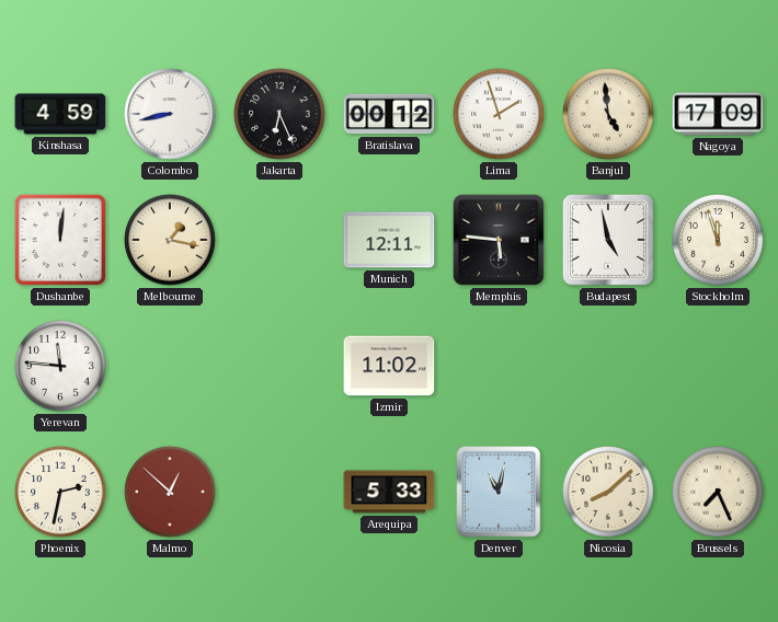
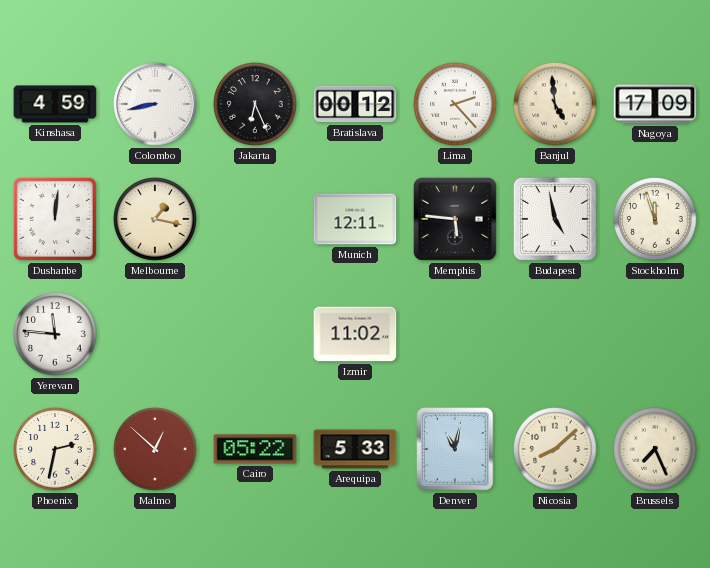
Lima: 1:57 -> 2:23
Cairo: none -> 05:22
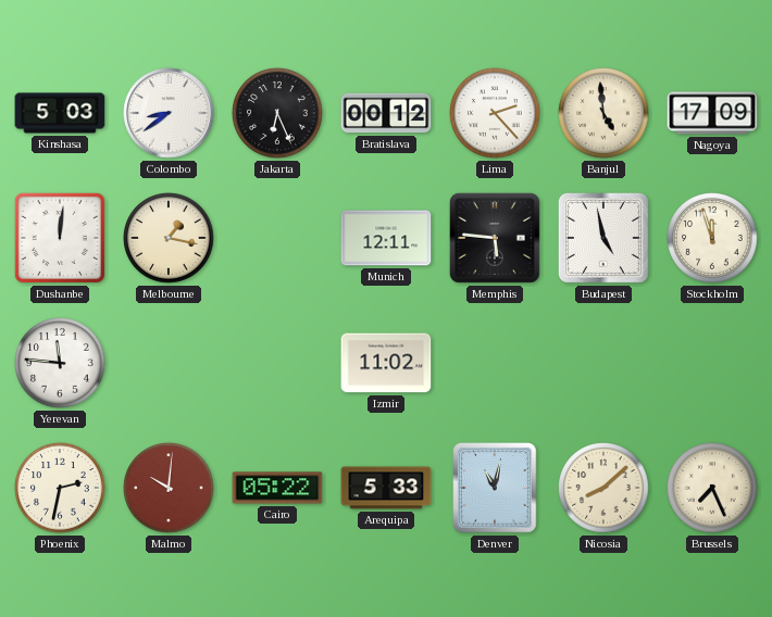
Kinshasa: 4:59 -> 5:03
Colombo: 8:43 -> 8:39
Malmo: 12:52 -> 10:01
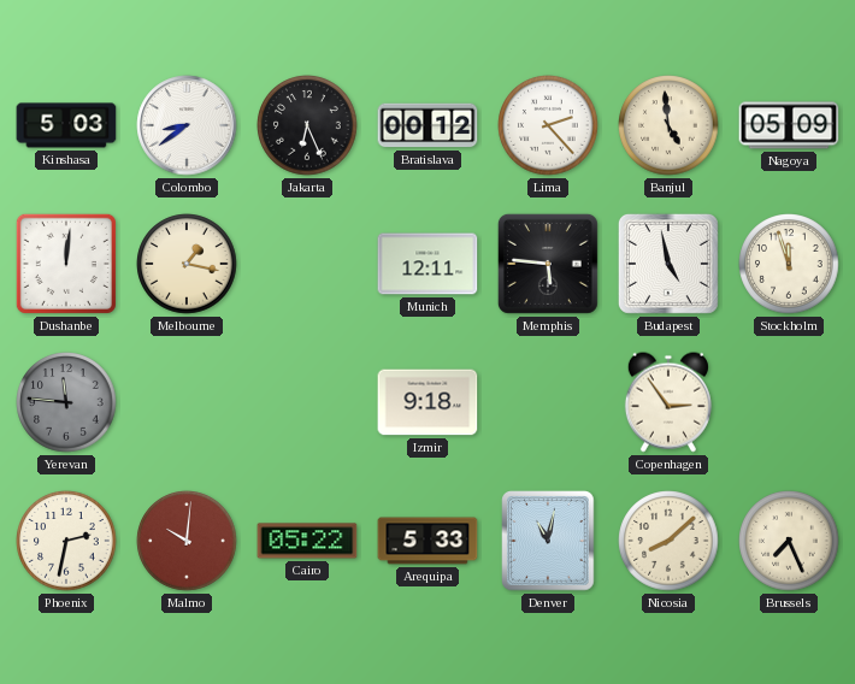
Nagoya: 17:09 -> 05:09
Yerevan dial: white -> grey
Izmir: 11:02 -> 9:18
Copenhagen: none -> 2:54
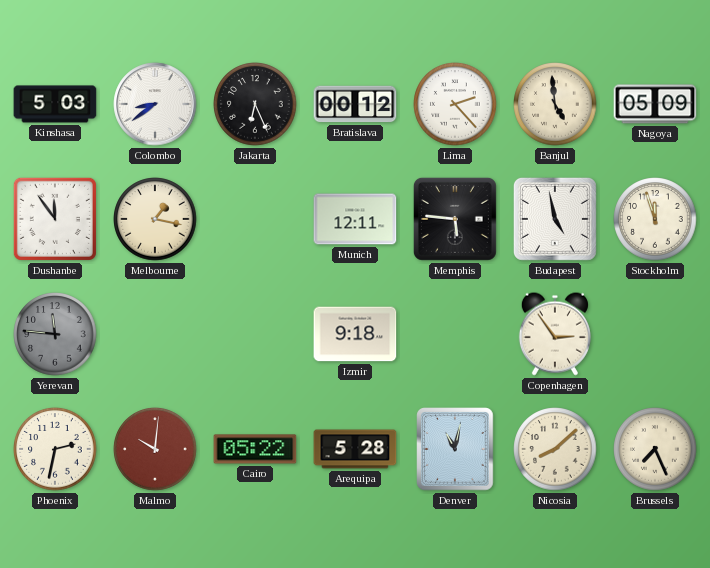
Dushanbe: 12:01 -> 11:54
Arequipa: 5:33 -> 5:28
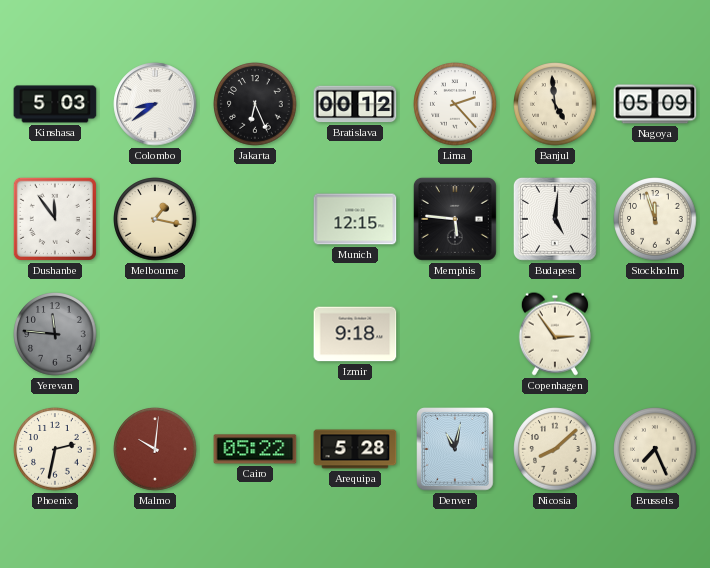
Munich: 12:11 -> 12:15
Budapest: 4:58 -> 5:01
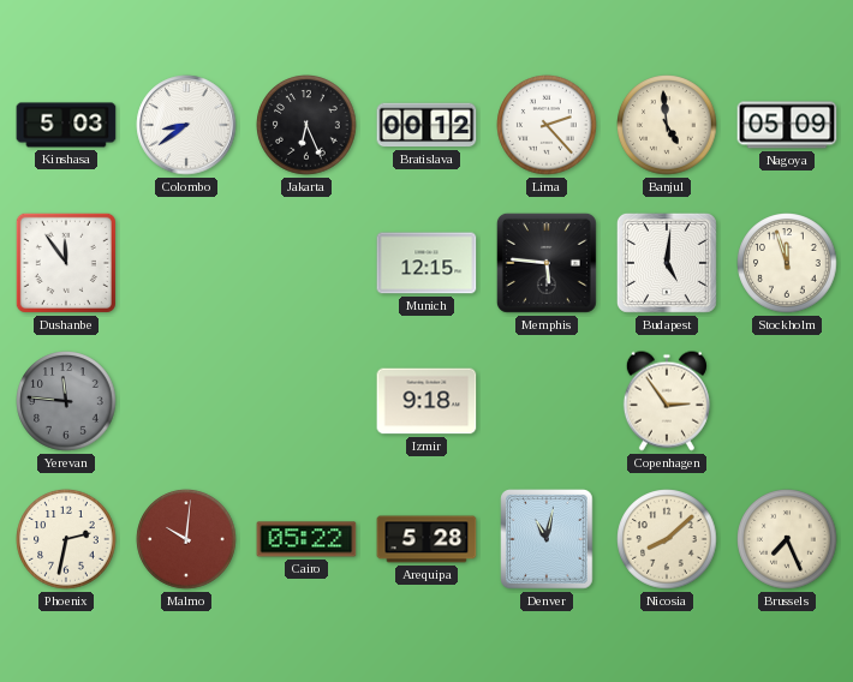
Melbourne: 1:17 -> none
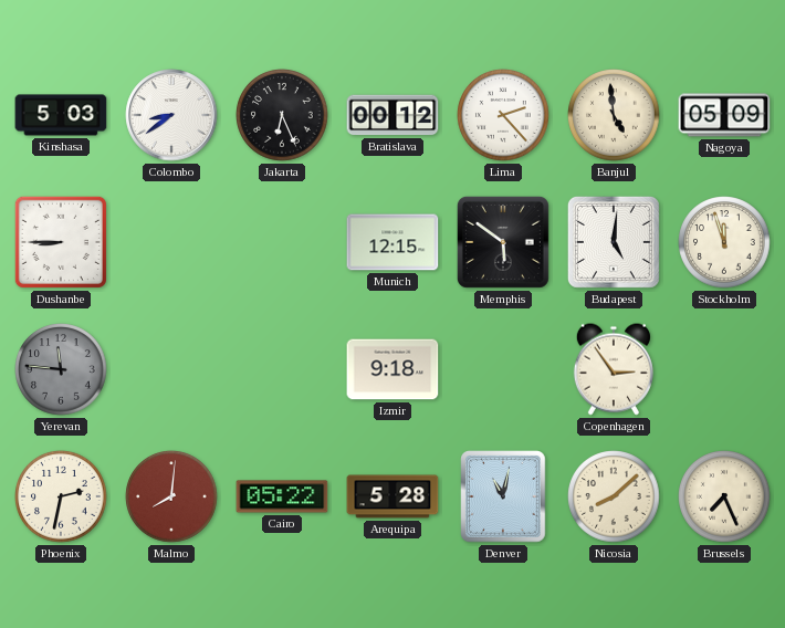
Dushanbe: 11:54 -> 8:45
Memphis: 5:46 -> 5:51
Malmo: 10:01 -> 8:01
